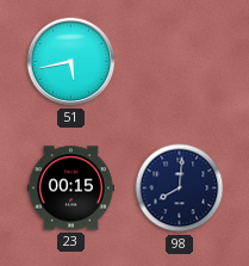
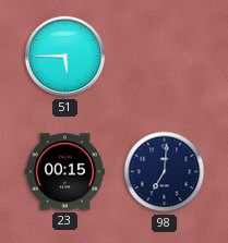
51: 5:43 -> 5:45
98: 8:01 -> 7:01
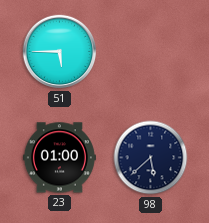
23: 00:15 -> 01:00
98: 7:01 -> 5:38
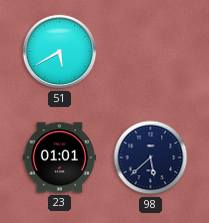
51: 5:45 -> 5:40
23: 01:00 -> 01:01
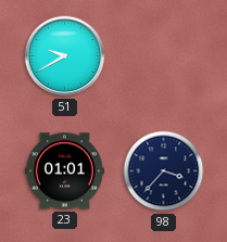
51: 5:40 -> 9:40
98: 5:38 -> 3:37
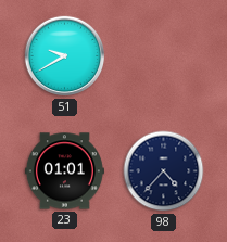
98: 3:37 -> 4:37
